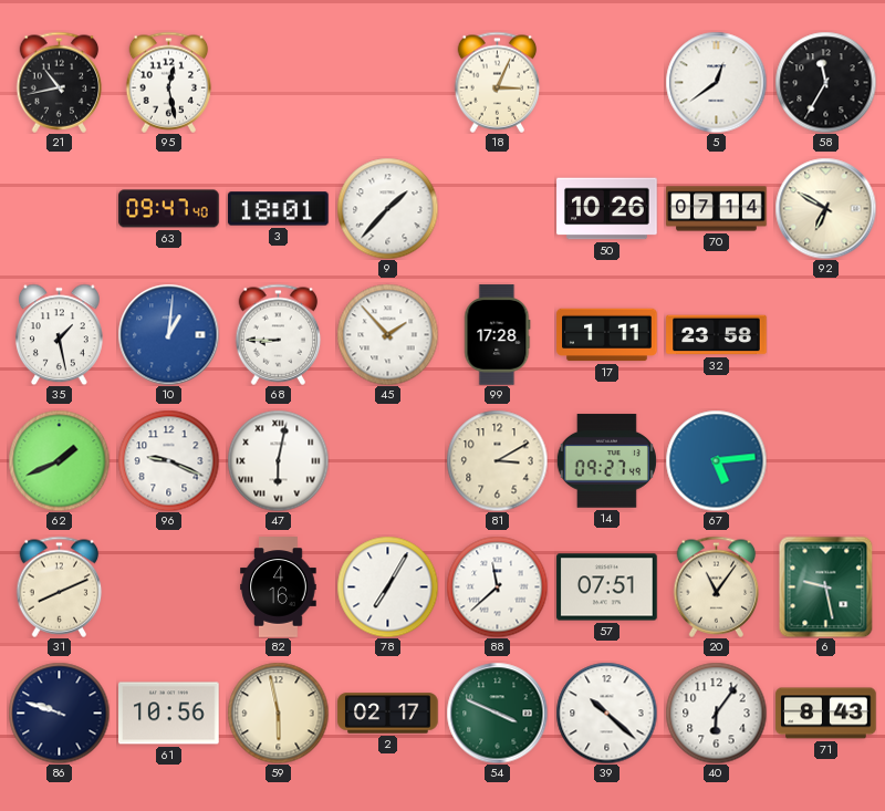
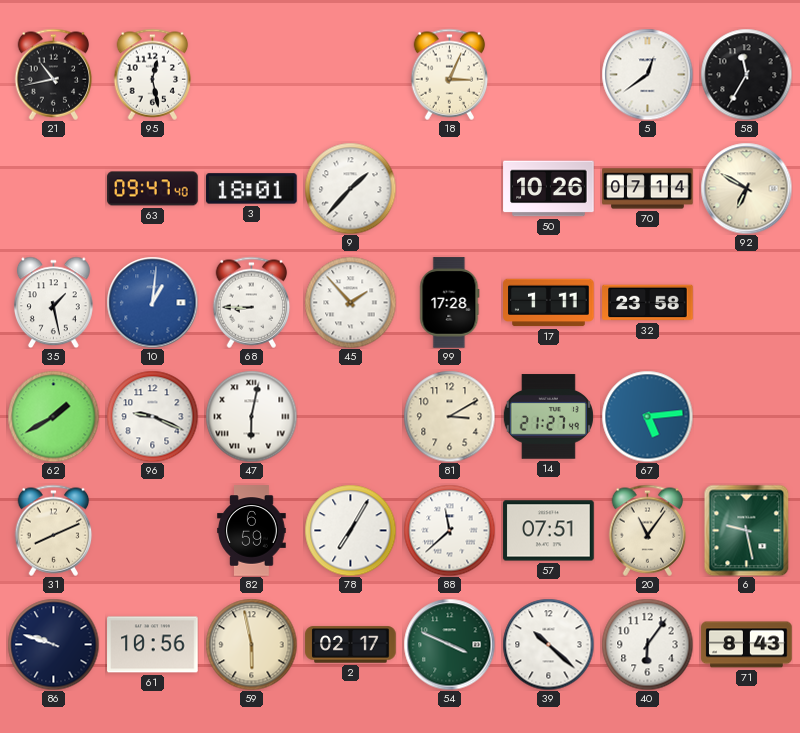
62: 1:41 -> 1:40
14: 09:27 -> 21:27
82: 4:16 -> 6:59
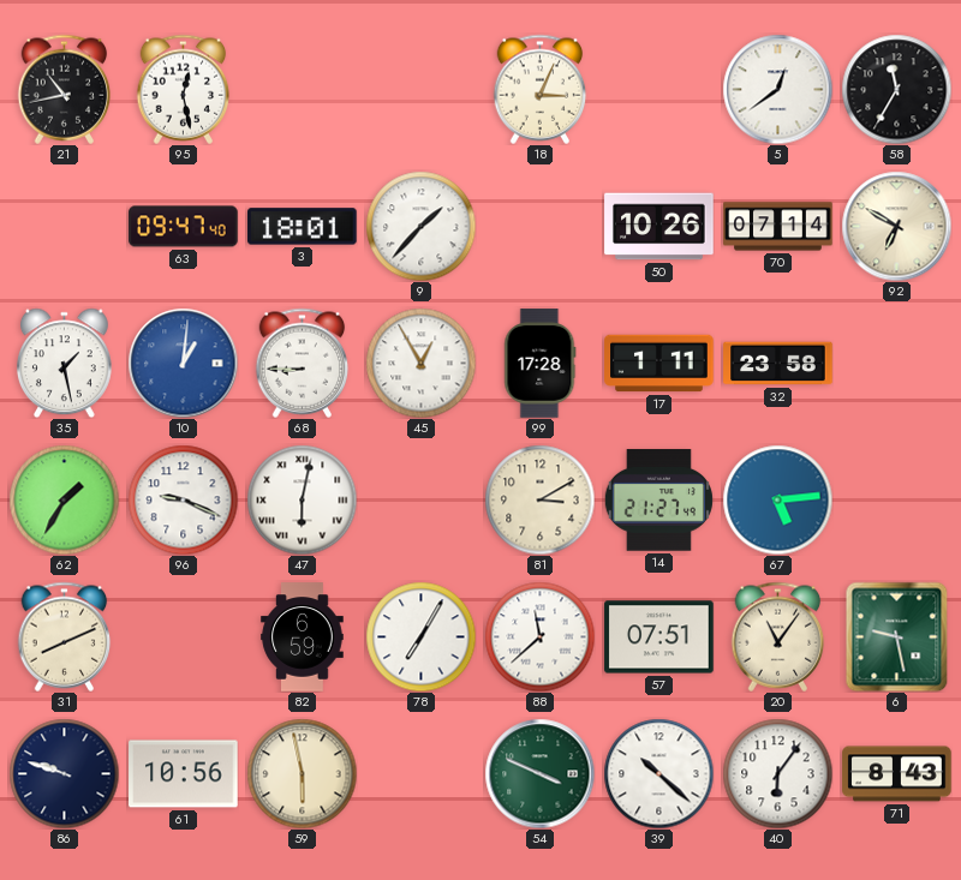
45: 1:53 -> 12:55
62: 1:40 -> 1:35
2: 02:17 -> none
